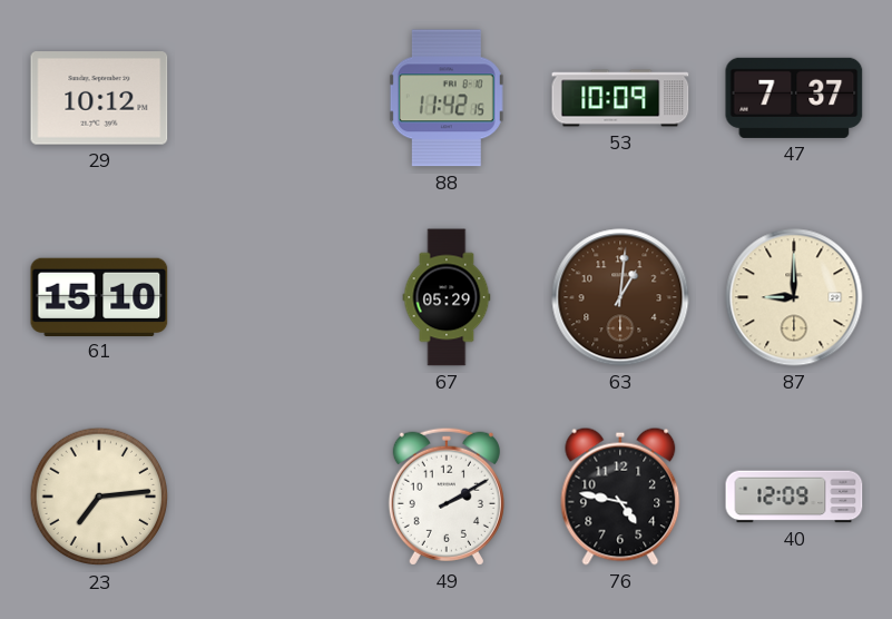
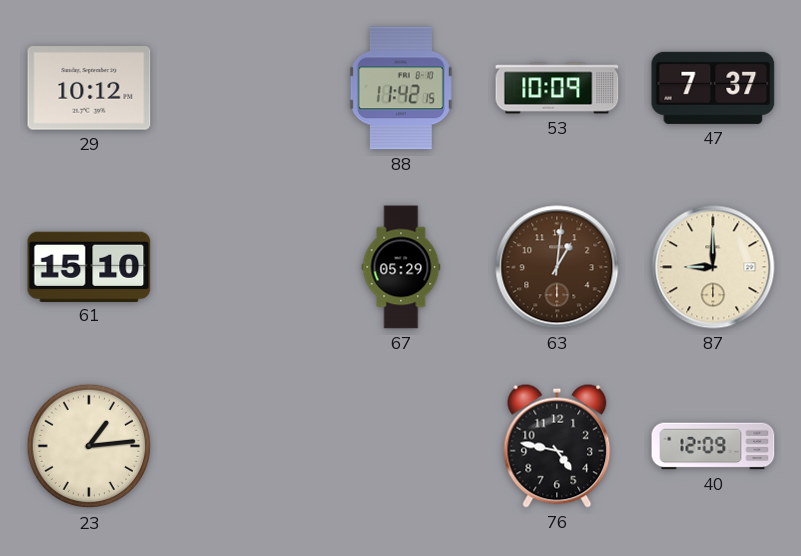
23: 7:14 -> 1:14
49: 2:10 -> none
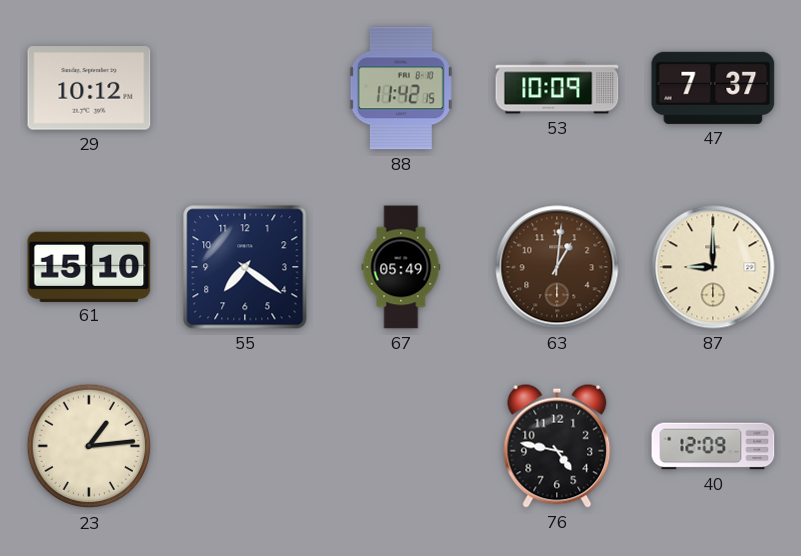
55: none -> 7:21
67: 05:29 -> 05:49
